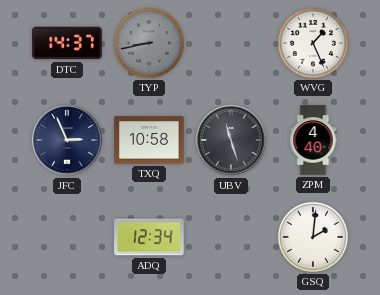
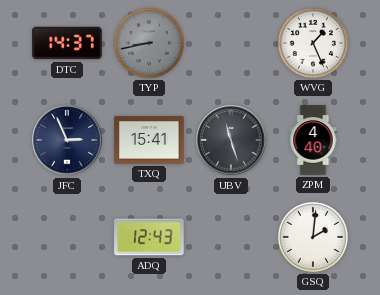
TXQ: 10:58 -> 15:41
ADQ: 12:34 -> 12:43
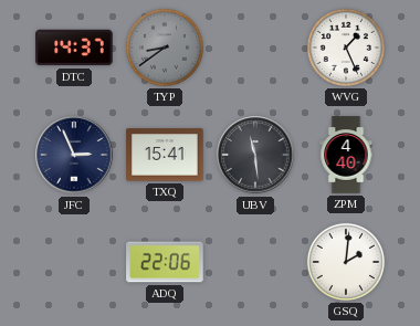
TYP: 8:43 -> 8:39
UBV: 11:27 -> 11:29
ADQ: 12:43 -> 22:06
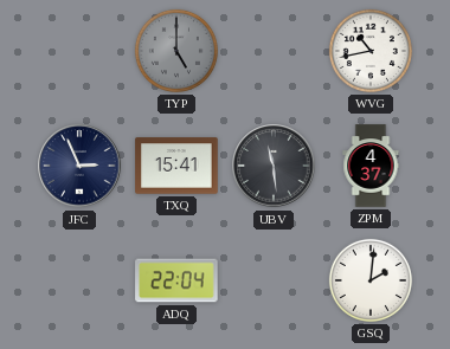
DTC: 14:37 -> none
TYP: 8:39 -> 5:00
WVG: 1:26 -> 10:43
ZPM: 4:40 -> 4:37
ADQ: 22:06 -> 22:04
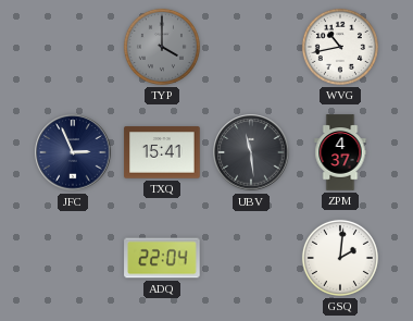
TYP: 5:00 -> 4:00
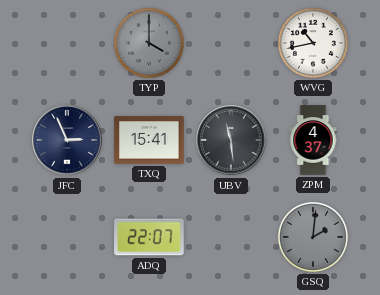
ADQ: 22:04 -> 22:07
GSQ dial: white -> grey
